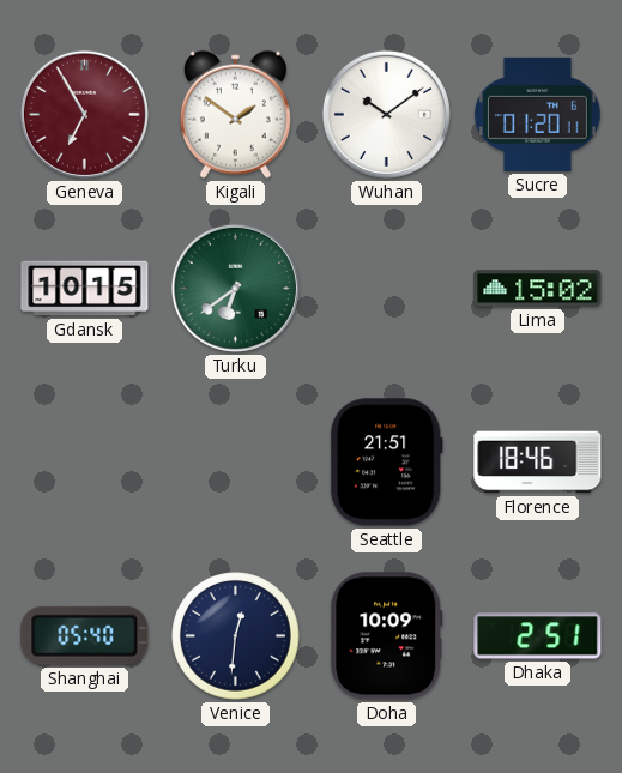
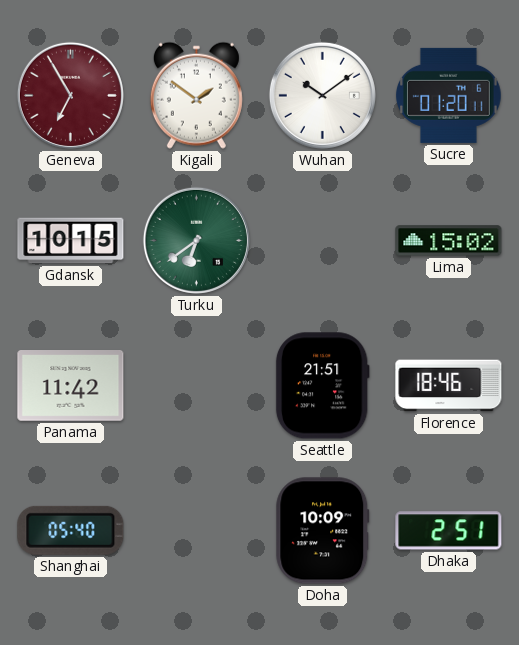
Panama: none -> 11:42
Venice: 12:31 -> none
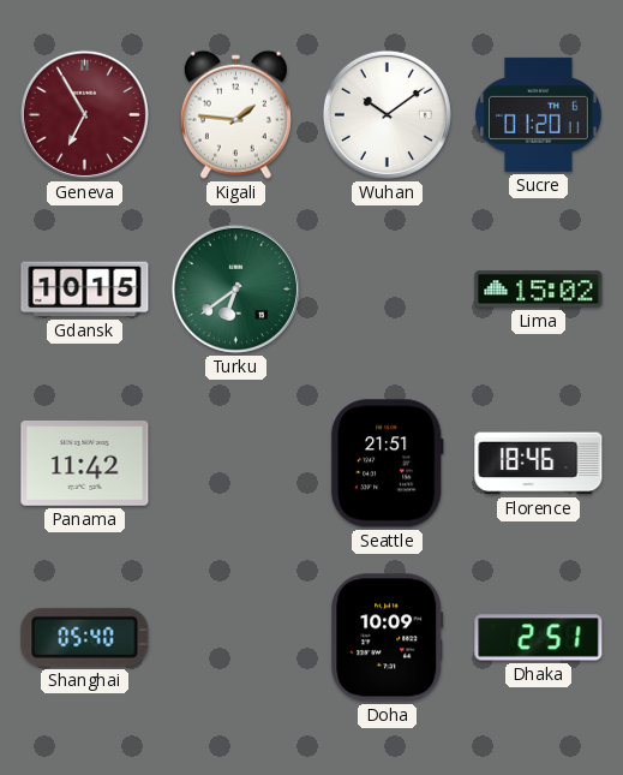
Kigali: 1:51 -> 1:46
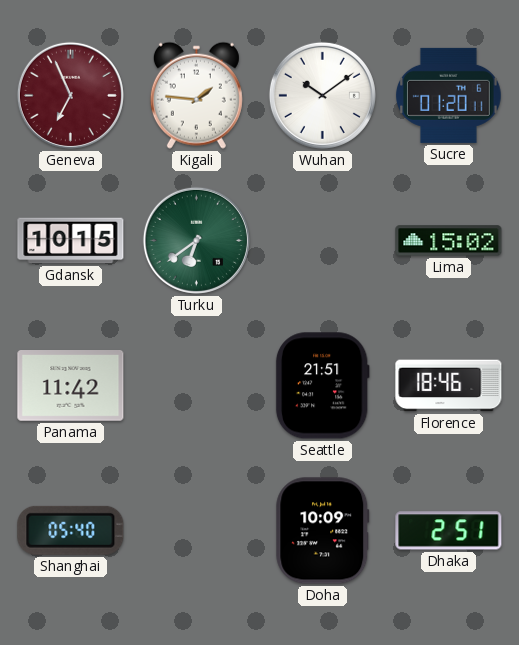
Geneva: 6:55 -> 6:56
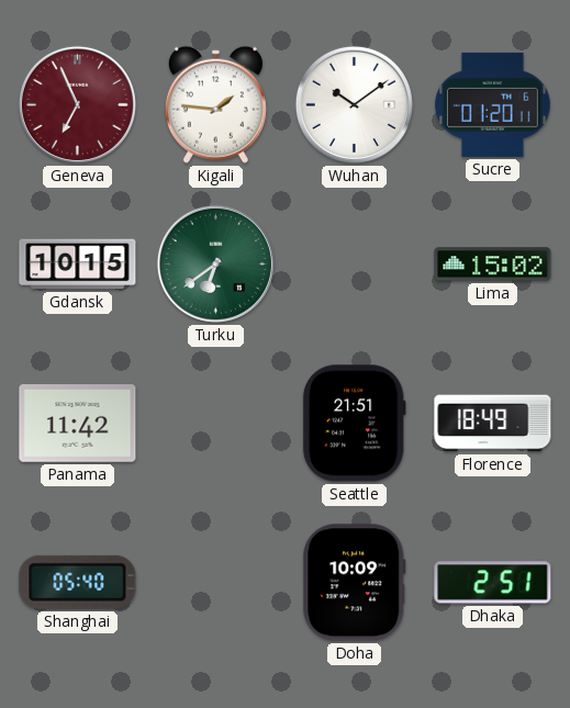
Florence: 18:46 -> 18:49
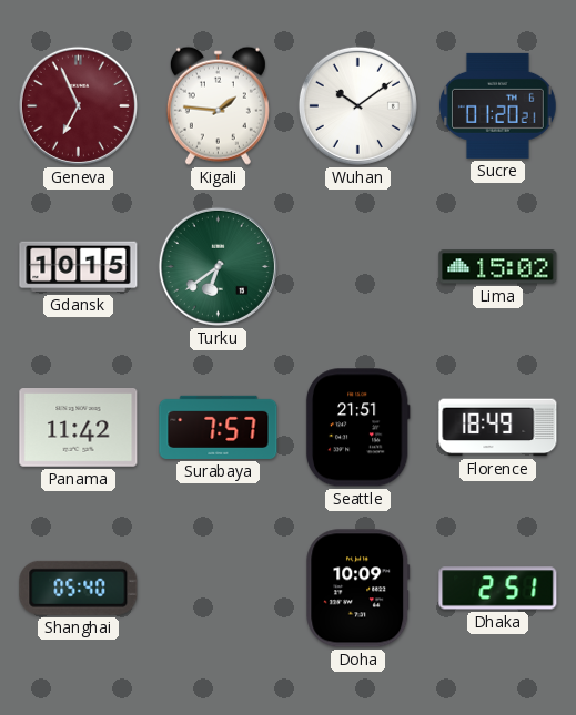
Sucre: 01:20:11 -> 01:20:21
Surabaya: none -> 7:57
